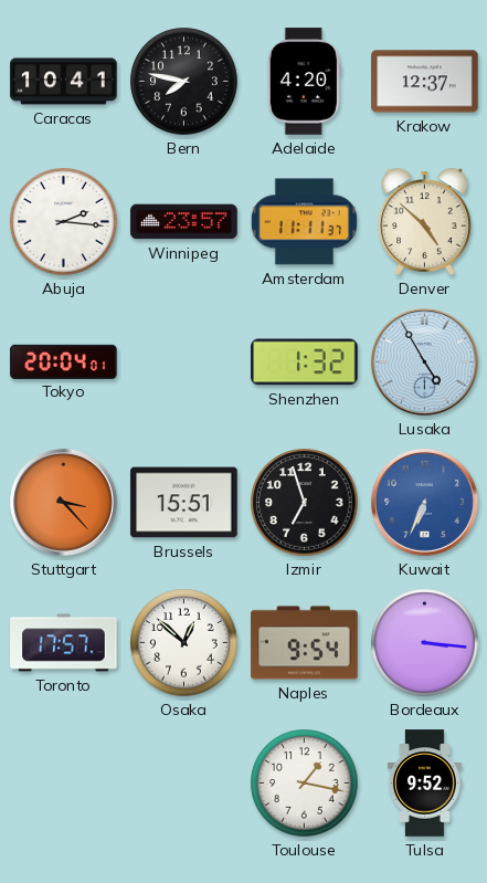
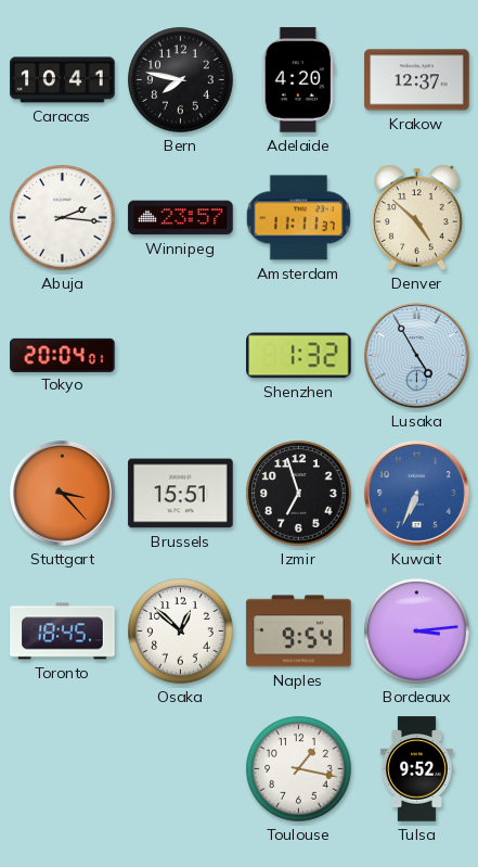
Toronto: 17:57 -> 18:45
Bordeaux: 3:16 -> 3:14
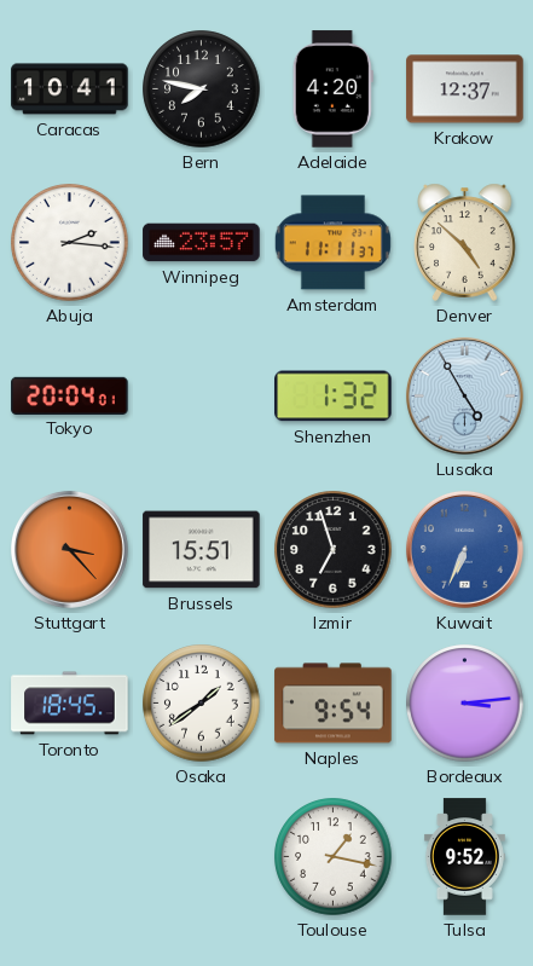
Osaka: 12:52 -> 1:39
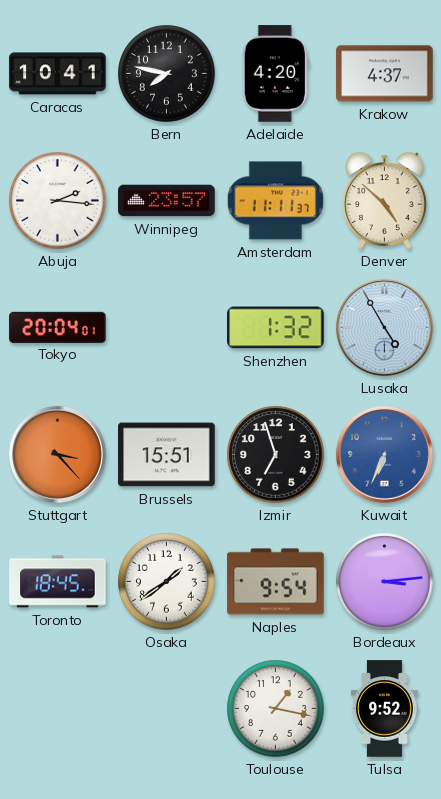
Krakow: 12:37 -> 4:37
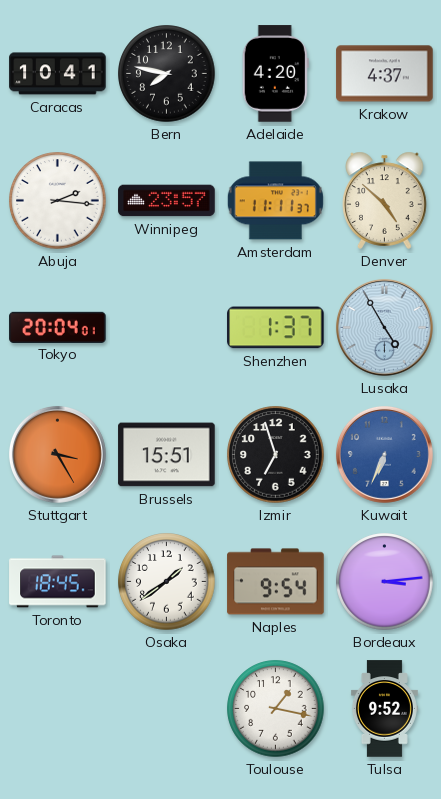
Shenzhen: 1:32 -> 1:37
Stuttgart: 3:23 -> 3:25
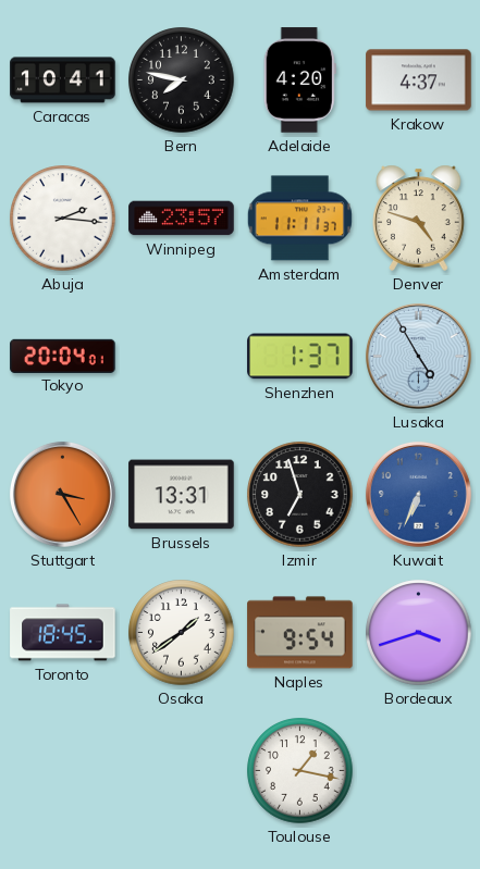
Denver: 4:52 -> 4:48
Brussels: 15:51 -> 13:31
Bordeaux: 3:14 -> 3:42
Tulsa: 9:52 -> none
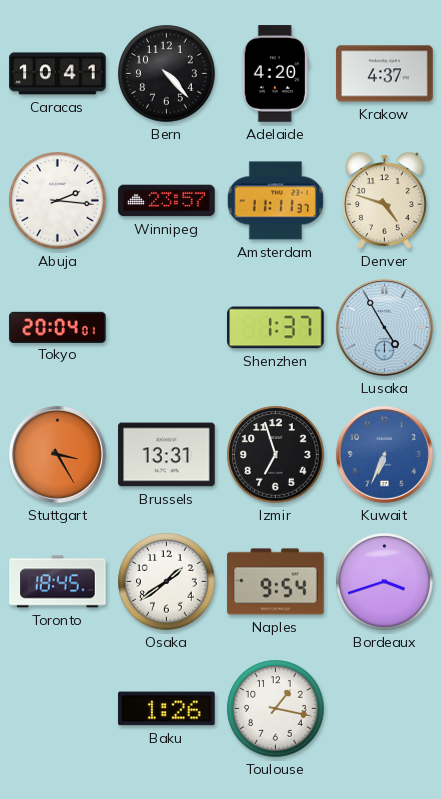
Bern: 7:47 -> 4:23
Baku: none -> 1:26
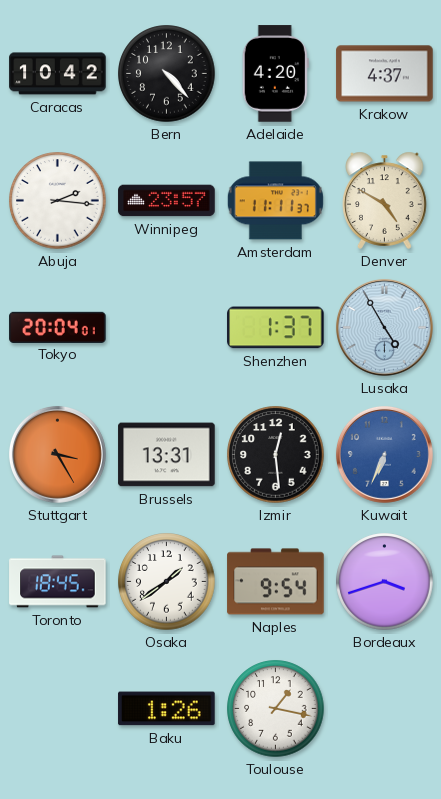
Caracas: 10:41 -> 10:42
Denver: 4:48 -> 4:50
Izmir: 6:57 -> 12:29
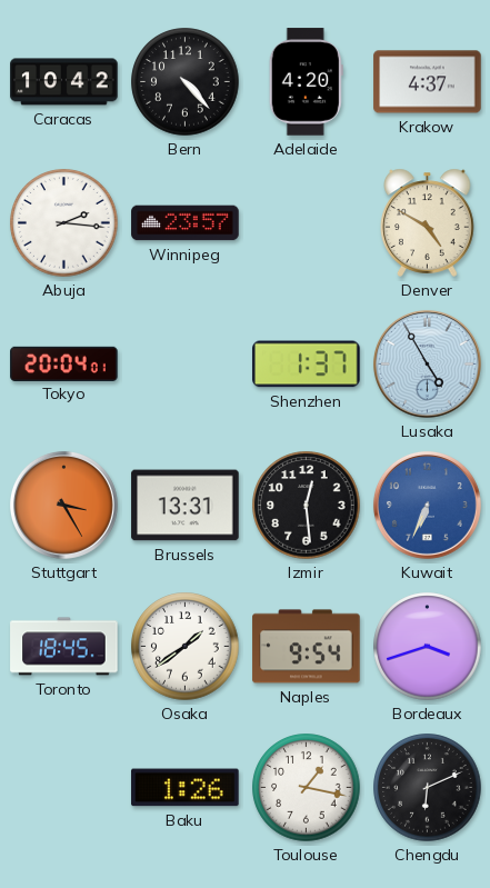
Amsterdam: 11:11 -> none
Chengdu: none -> 6:11
